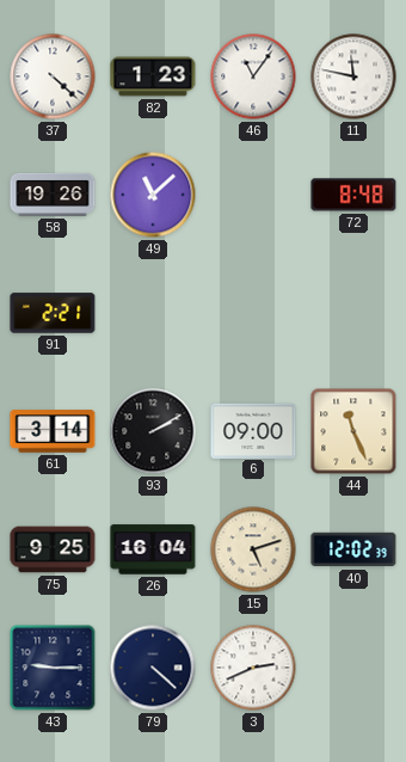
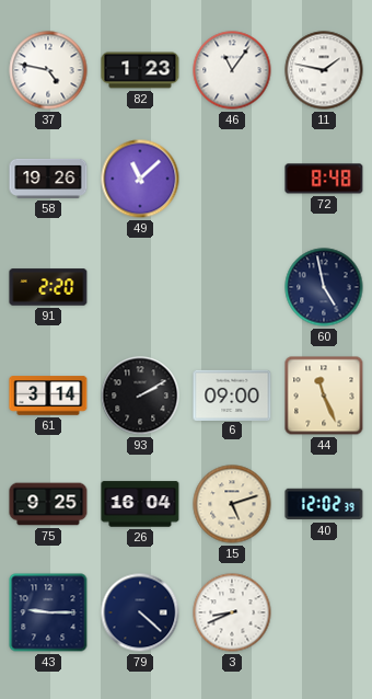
37: 4:22 -> 4:47
11: 11:47 -> 1:47
91: 2:21 -> 2:20
60: none -> 4:58
3: 2:41 -> 8:41
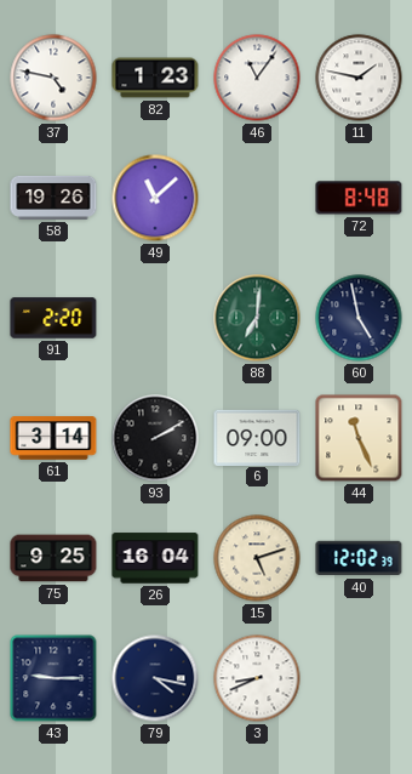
88: none -> 7:01
79: 4:22 -> 4:17
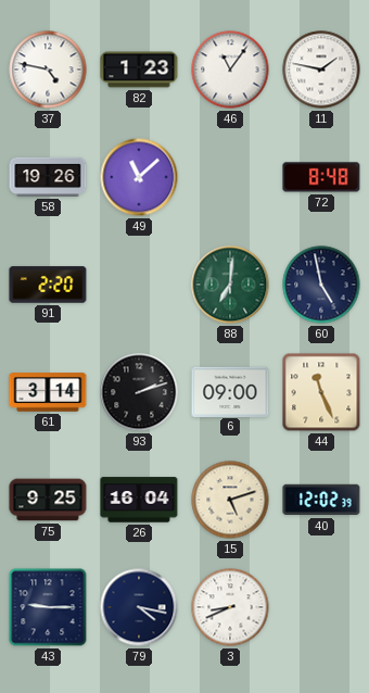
93: 2:10 -> 2:12
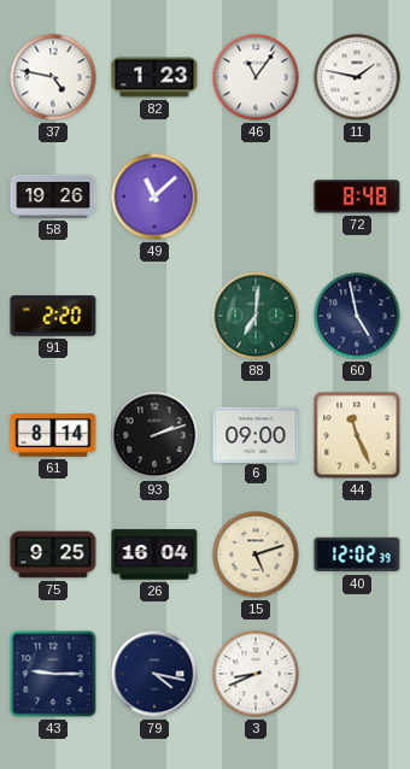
61: 3:14 -> 8:14
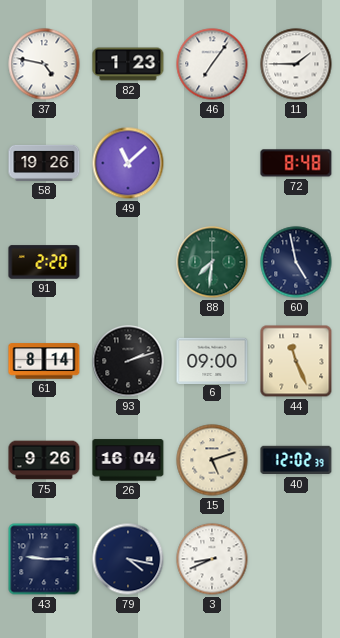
46: 11:06 -> 7:06
11: 1:47 -> 1:45
88: 7:01 -> 7:31
75: 9:25 -> 9:26
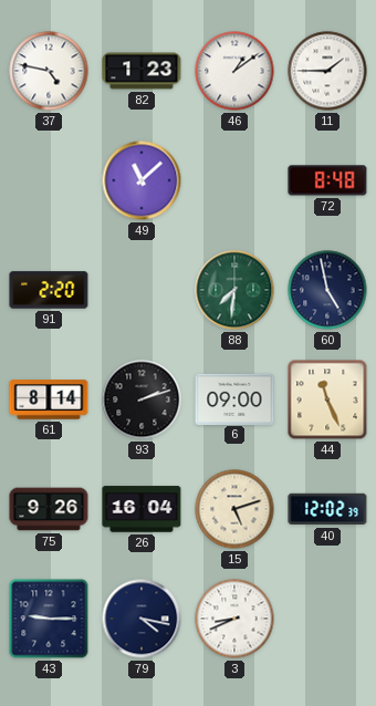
46: 7:06 -> 1:09
58: 19:26 -> none
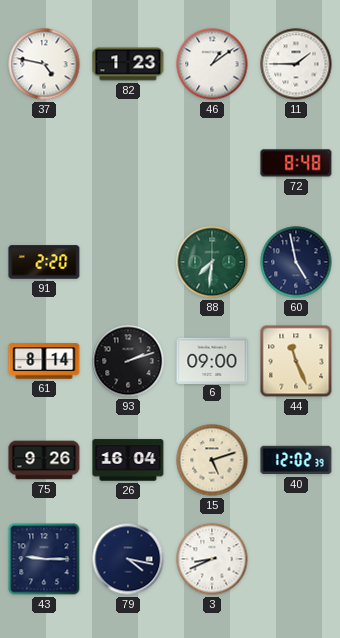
49: 11:08 -> none
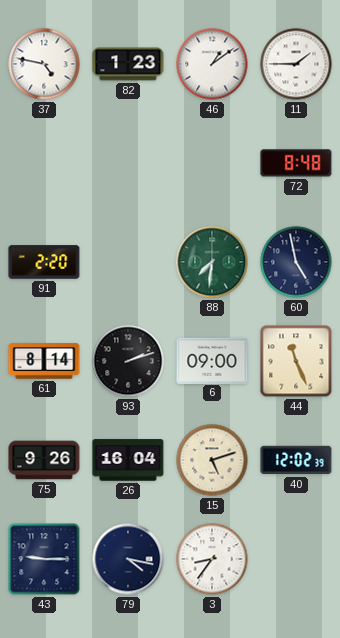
3: 8:41 -> 8:36
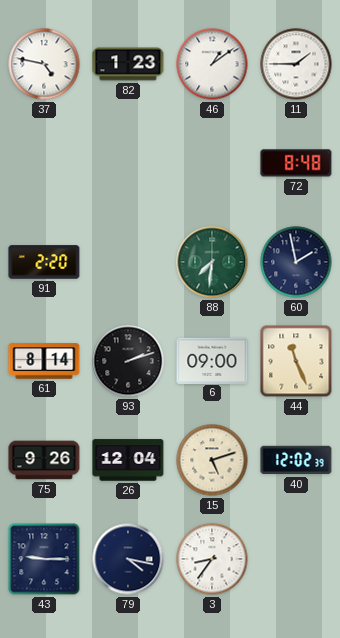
60: 4:58 -> 1:58
26: 16:04 -> 12:04
